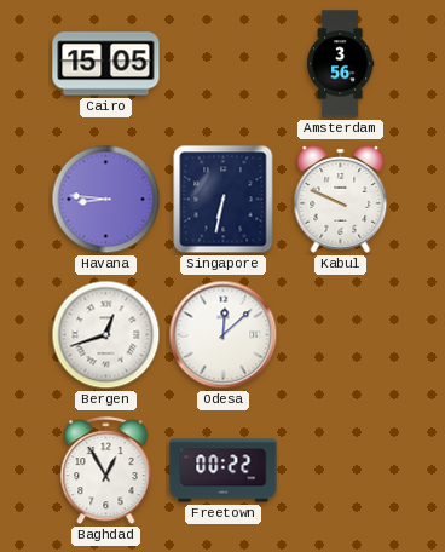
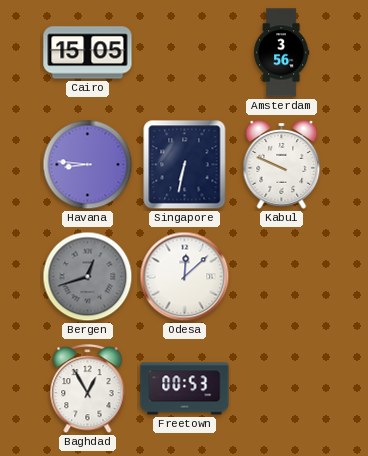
Bergen dial: white -> grey
Freetown: 00:22 -> 00:53
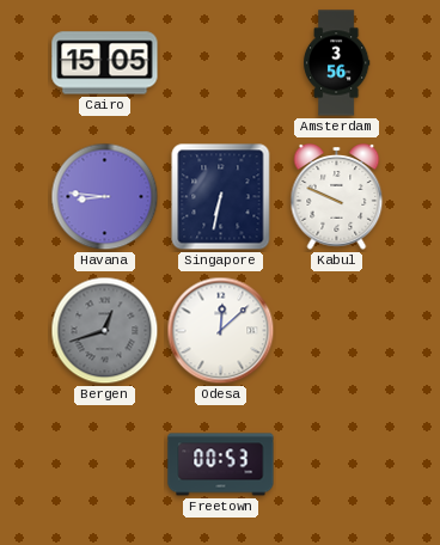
Baghdad: 12:55 -> none
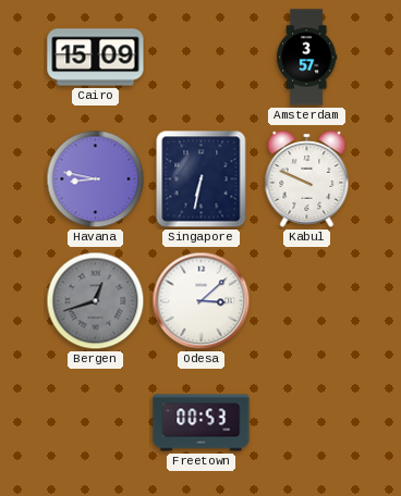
Cairo: 15:05 -> 15:09
Amsterdam: 3:56 -> 3:57
Havana: 8:46 -> 8:47
Odesa: 12:08 -> 3:08
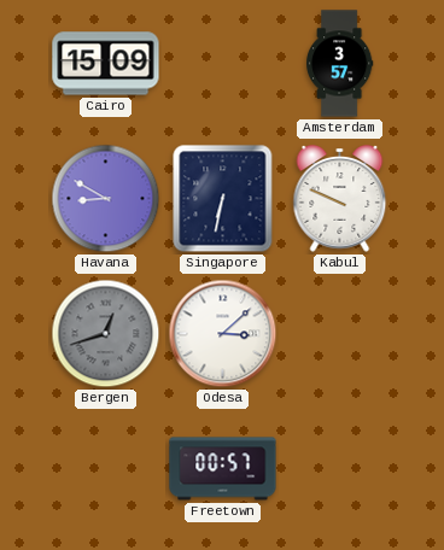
Havana: 8:47 -> 8:50
Freetown: 00:53 -> 00:57
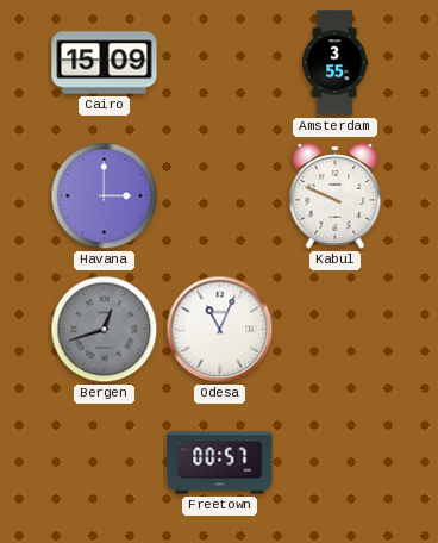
Amsterdam: 3:57 -> 3:55
Havana: 8:50 -> 3:00
Singapore: 6:32 -> none
Odesa: 3:08 -> 11:04
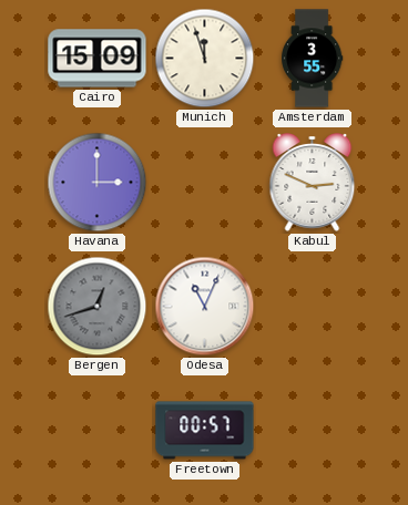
Munich: none -> 11:57
Kabul: 9:49 -> 2:49
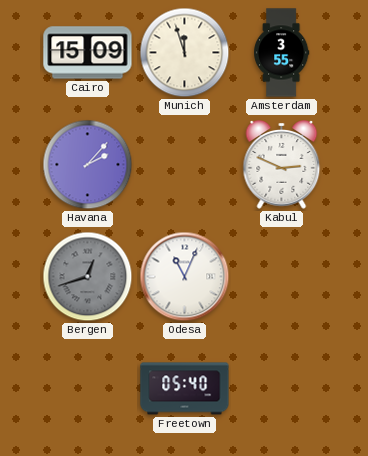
Havana: 3:00 -> 2:07
Freetown: 00:57 -> 05:40
